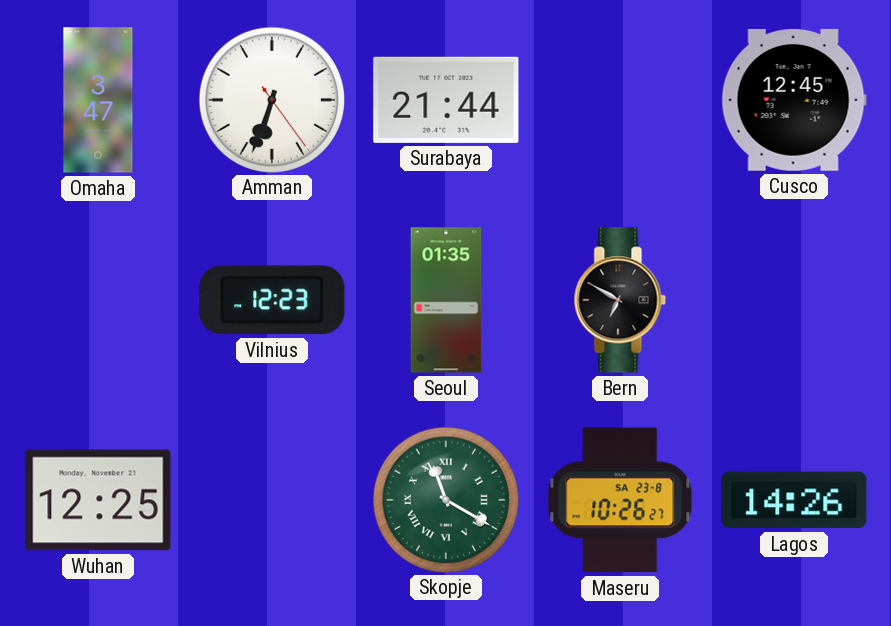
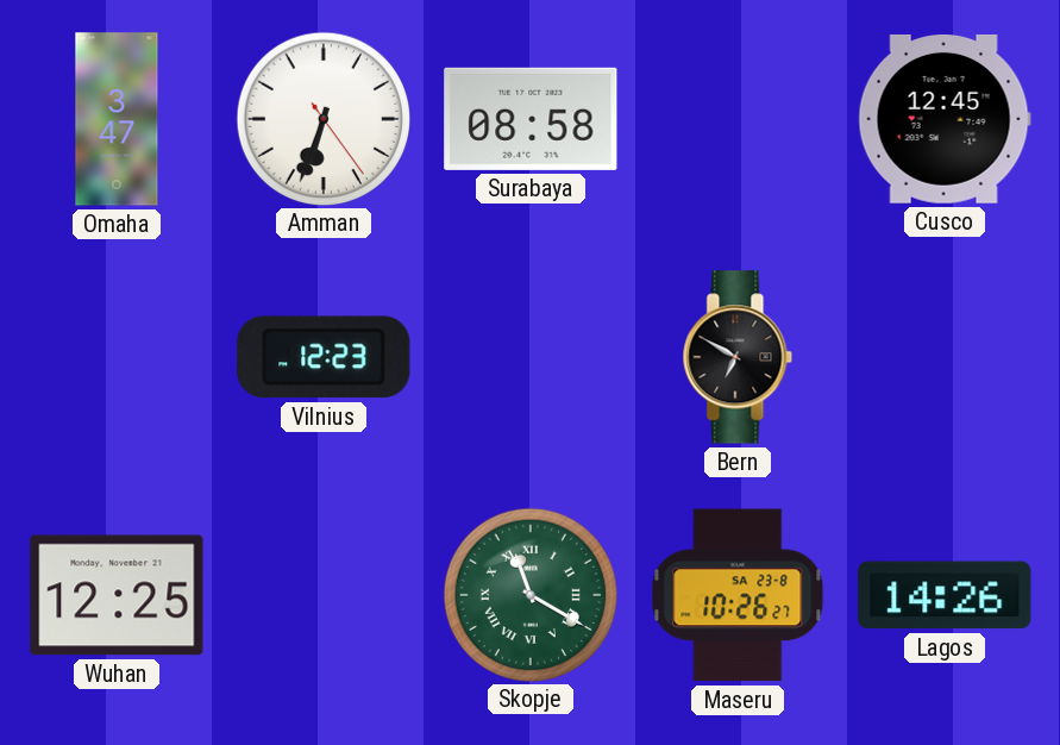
Surabaya: 21:44 -> 08:58
Seoul: 01:35 -> none
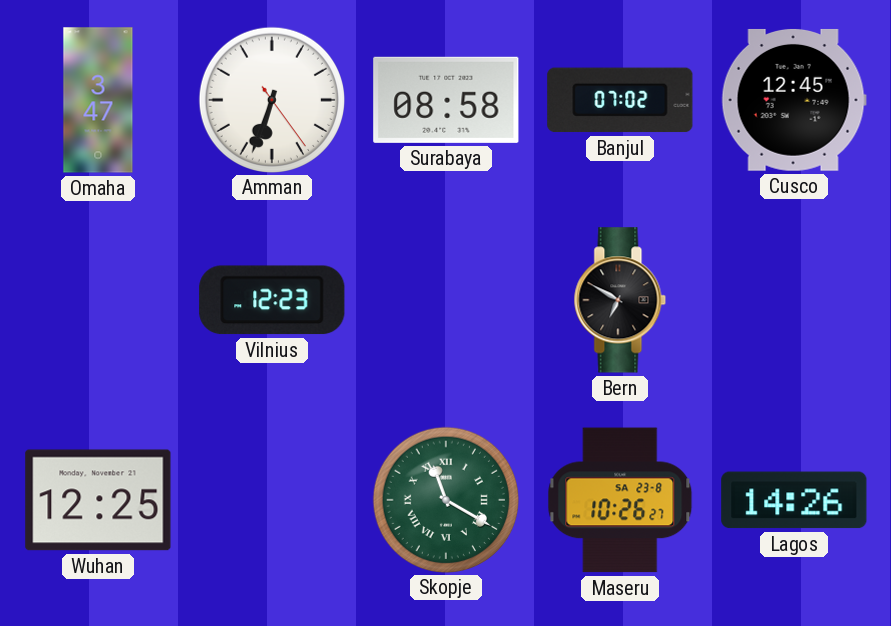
Banjul: none -> 07:02
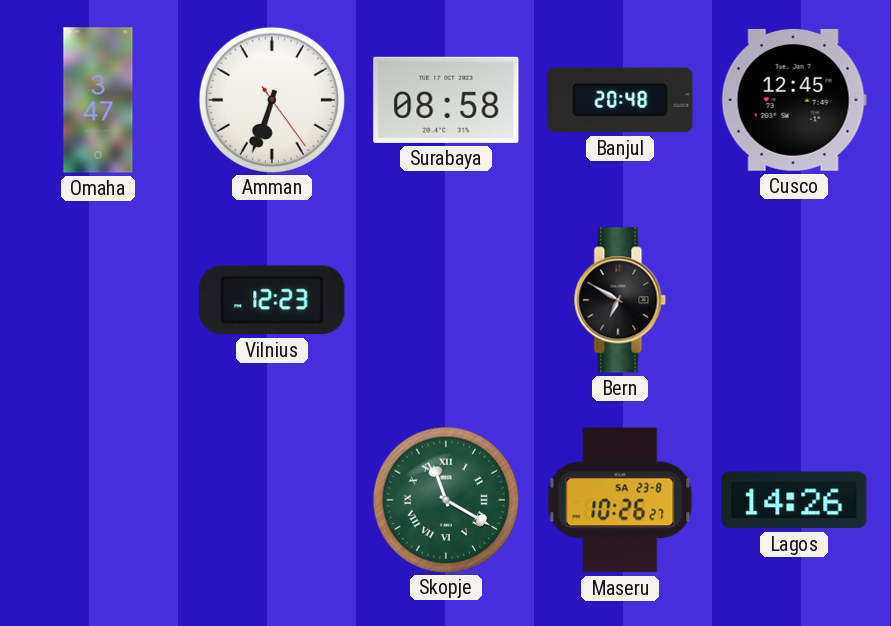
Banjul: 07:02 -> 20:48
Wuhan: 12:25 -> none
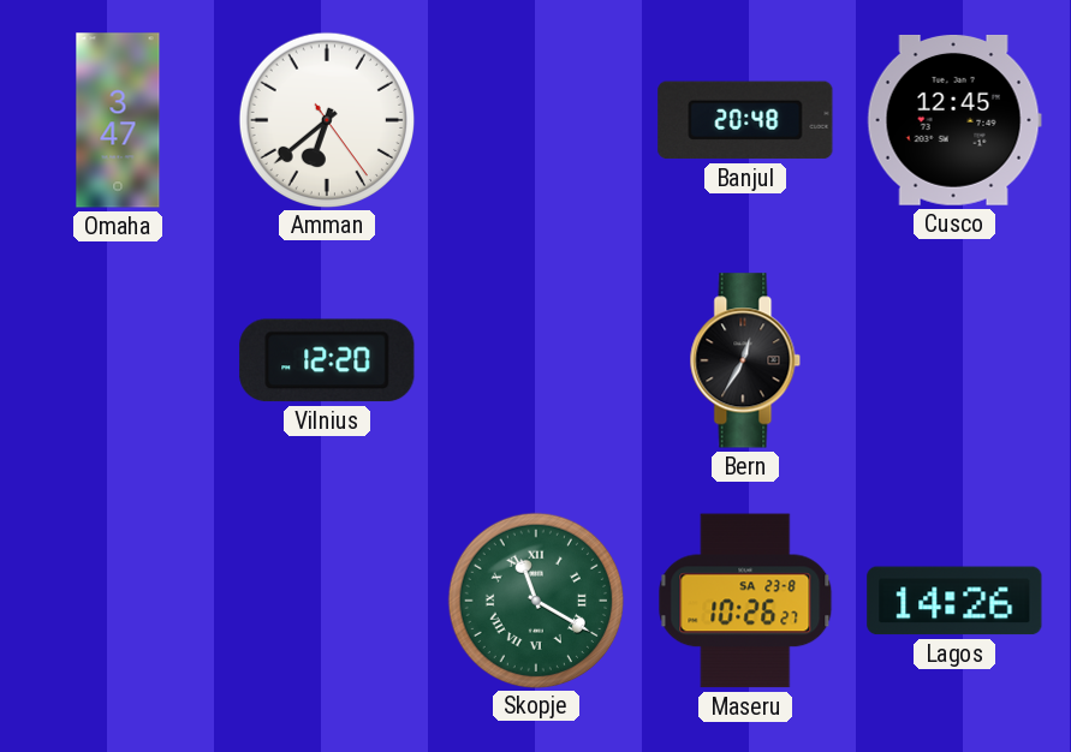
Amman: 6:33 -> 6:38
Surabaya: 08:58 -> none
Vilnius: 12:23 -> 12:20
Bern: 6:50 -> 12:35
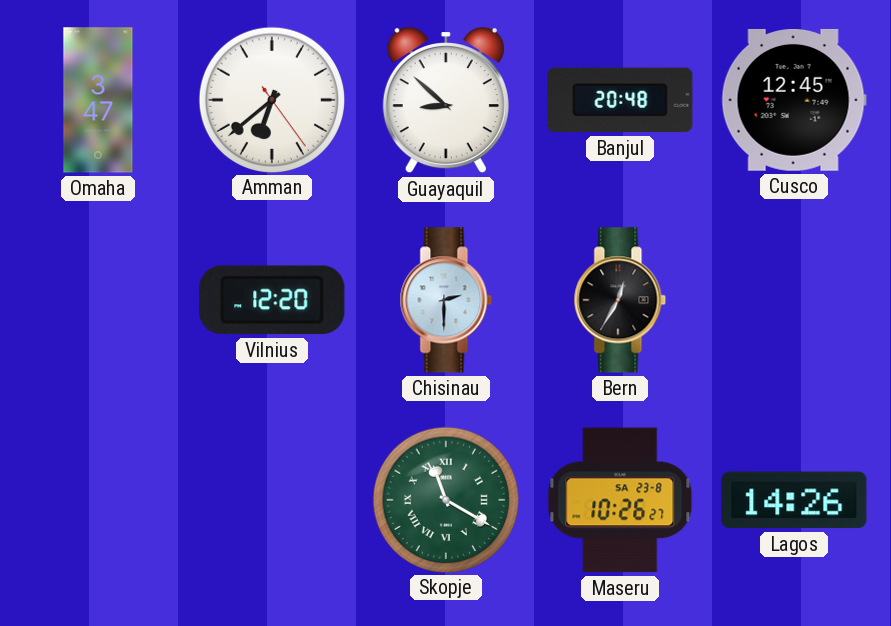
Guayaquil: none -> 8:52
Chisinau: none -> 2:30
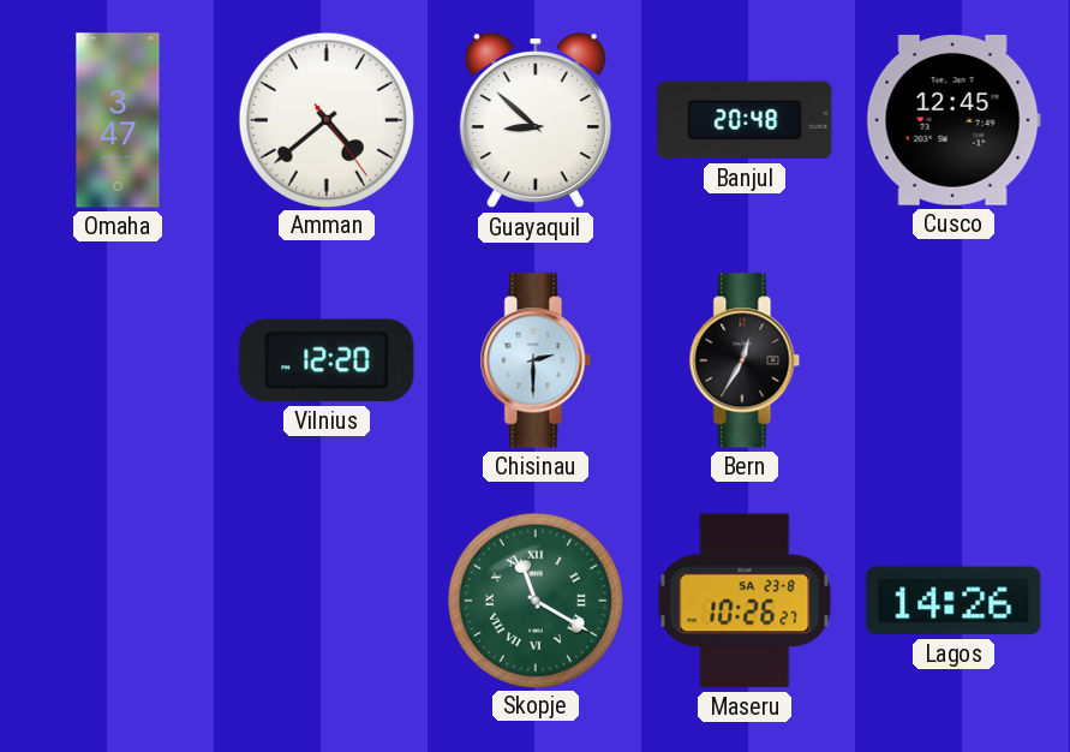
Amman: 6:38 -> 4:38
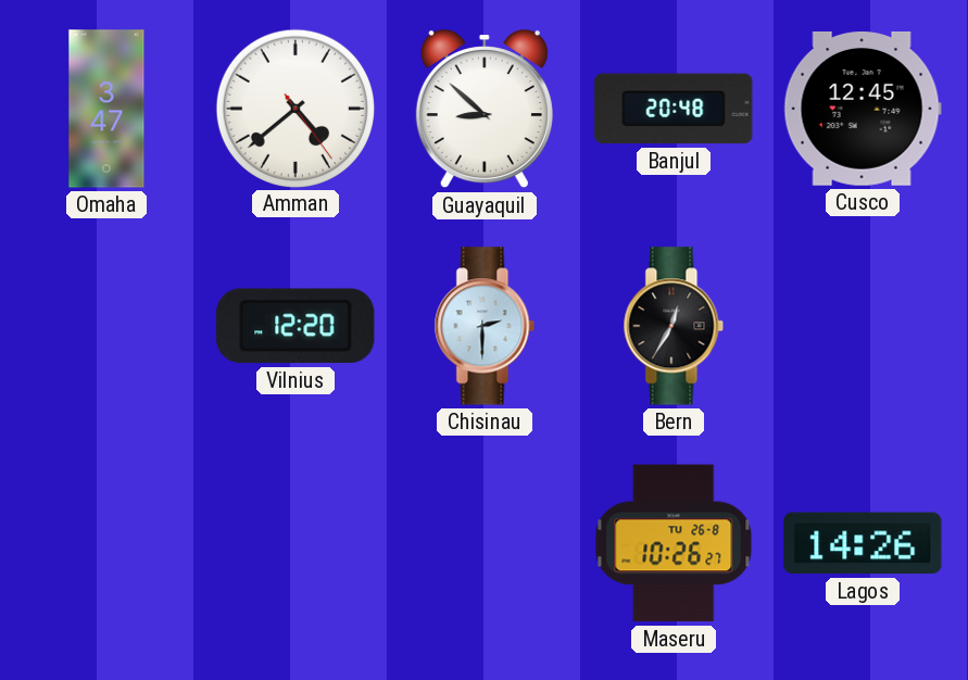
Skopje: 11:20 -> none
Maseru date: SA 23-8 -> TU 26-8
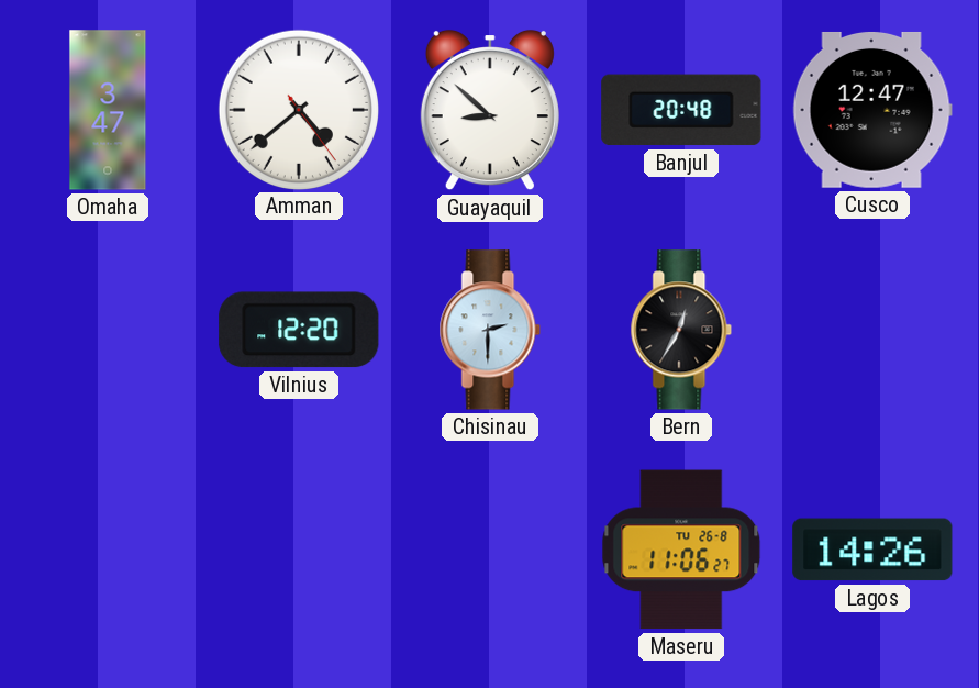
Cusco: 12:45 -> 12:47
Maseru: 10:26 -> 11:06
